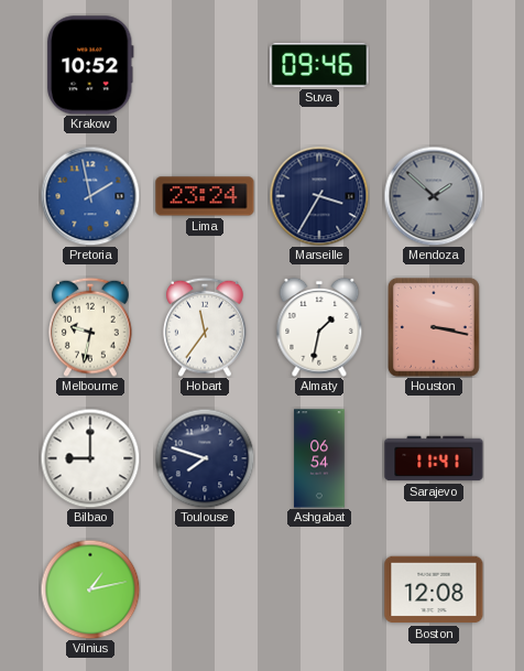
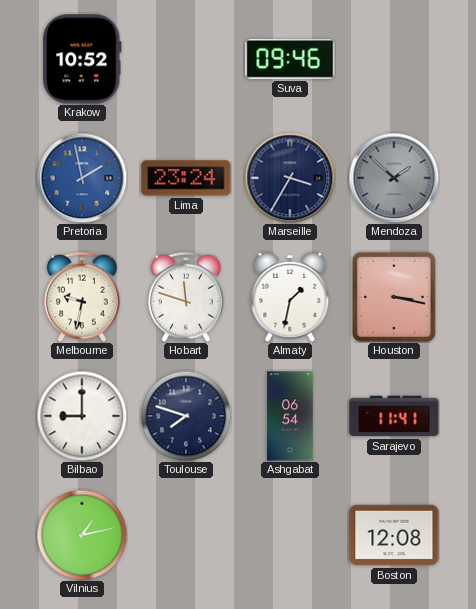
Hobart: 11:36 -> 11:48
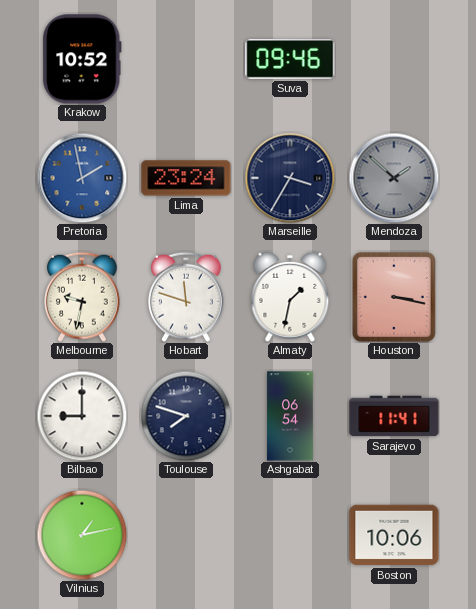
Boston: 12:08 -> 10:06
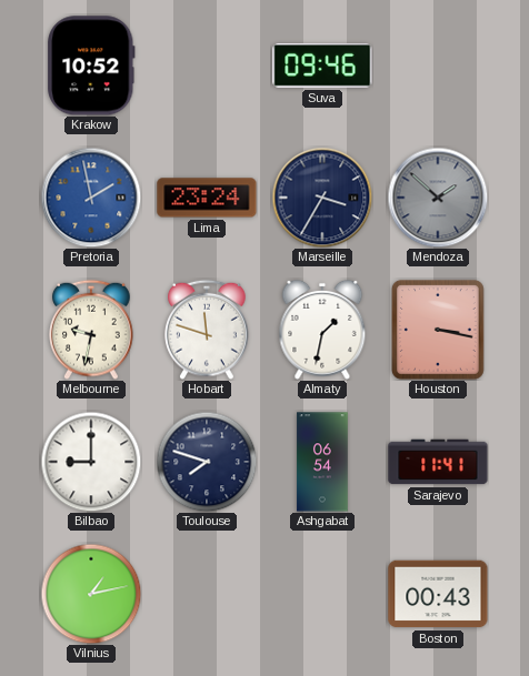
Boston: 10:06 -> 00:43
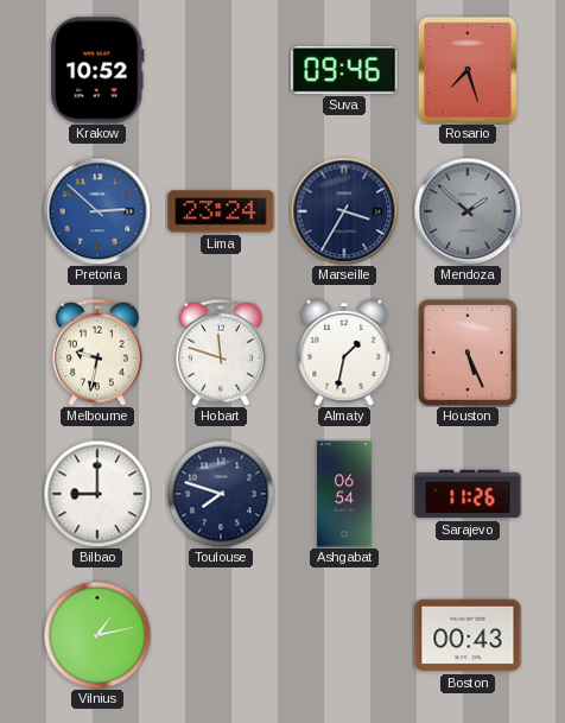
Rosario: none -> 7:27
Pretoria: 1:58 -> 2:52
Houston: 3:17 -> 5:26
Sarajevo: 11:41 -> 11:26
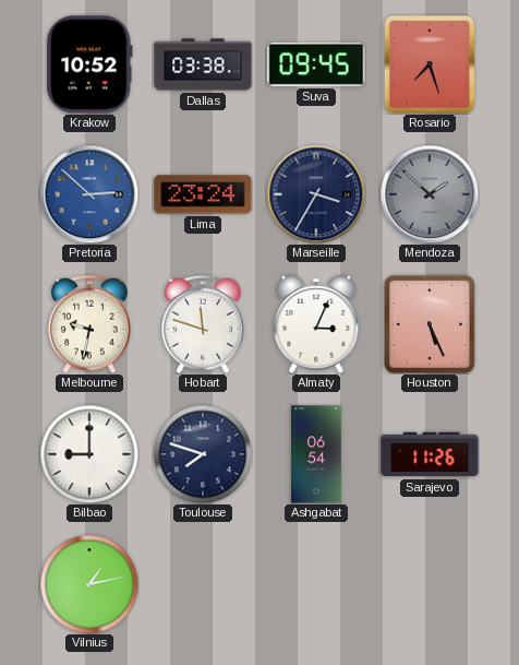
Dallas: none -> 03:38
Suva: 09:46 -> 09:45
Almaty: 1:32 -> 3:04
Boston: 00:43 -> none
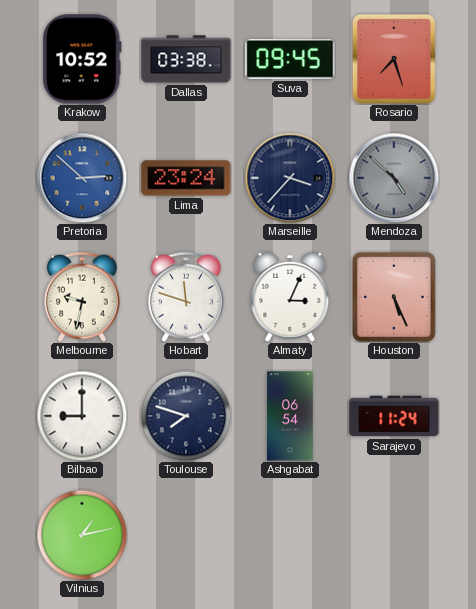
Marseille: 3:35 -> 3:37
Mendoza: 1:52 -> 4:52
Sarajevo: 11:26 -> 11:24
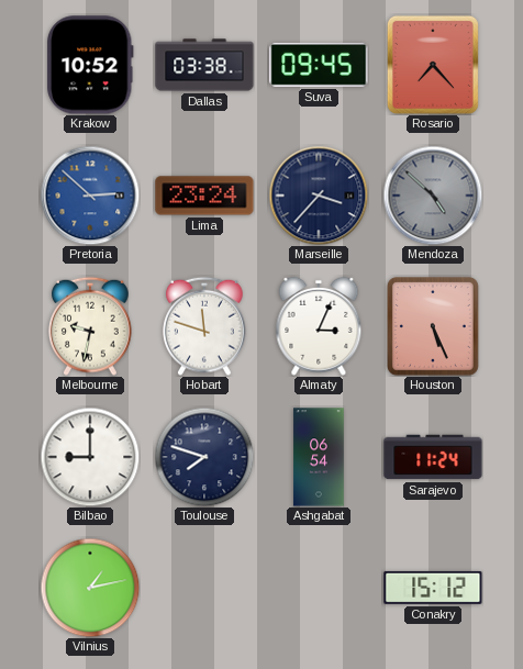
Rosario: 7:27 -> 7:23
Conakry: none -> 15:12
